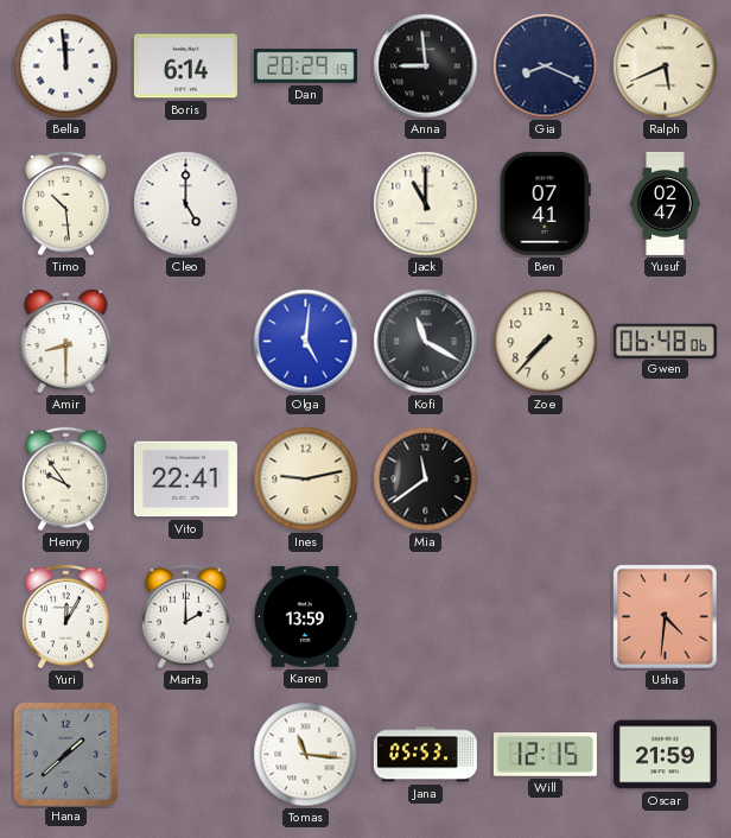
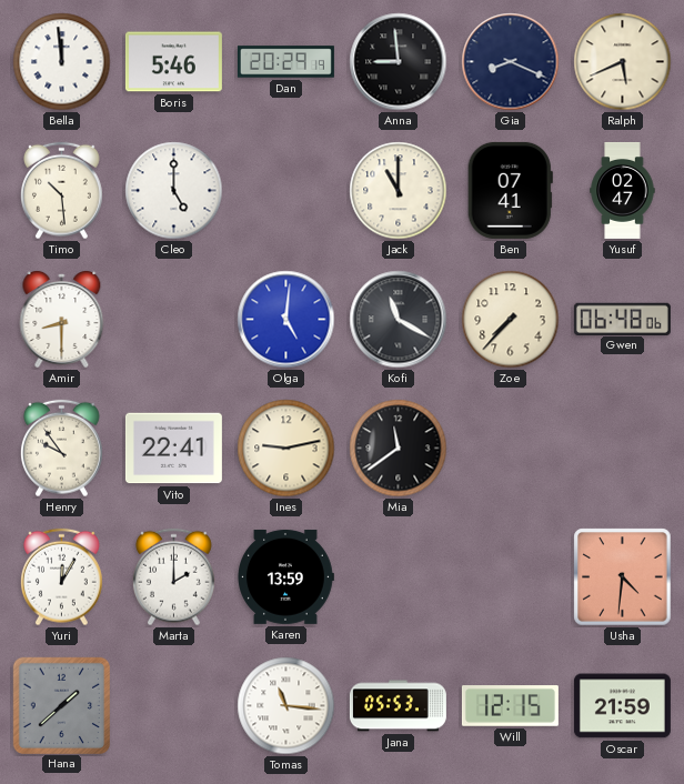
Boris: 6:14 -> 5:46
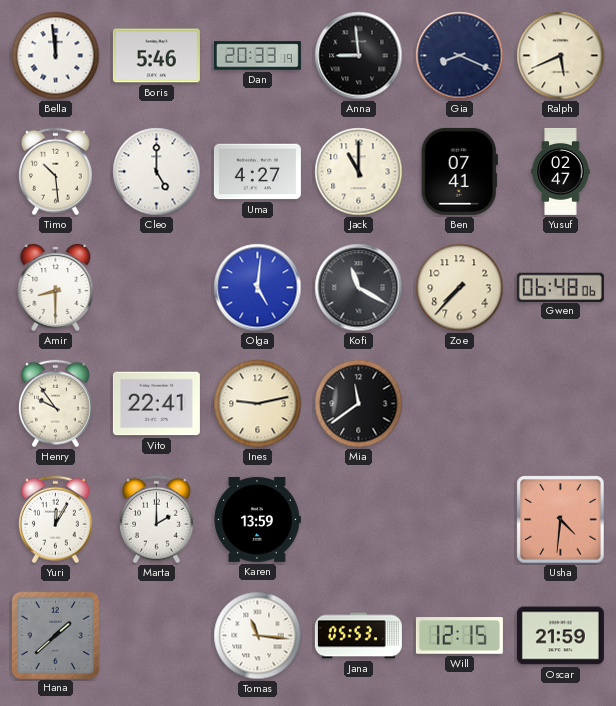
Dan: 20:29 -> 20:33
Uma: none -> 4:27
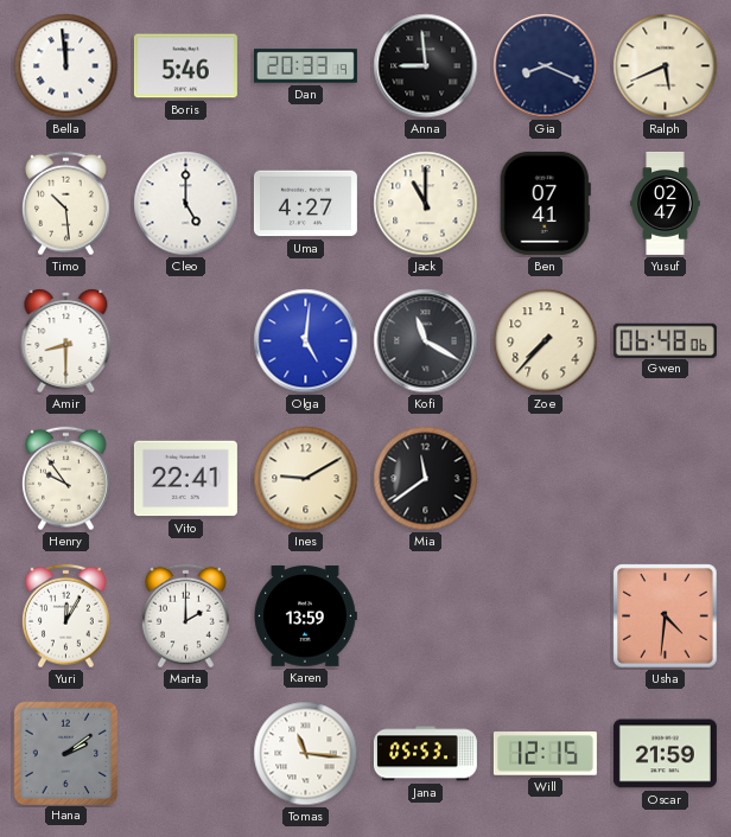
Ines: 9:13 -> 9:10
Hana: 1:38 -> 2:09
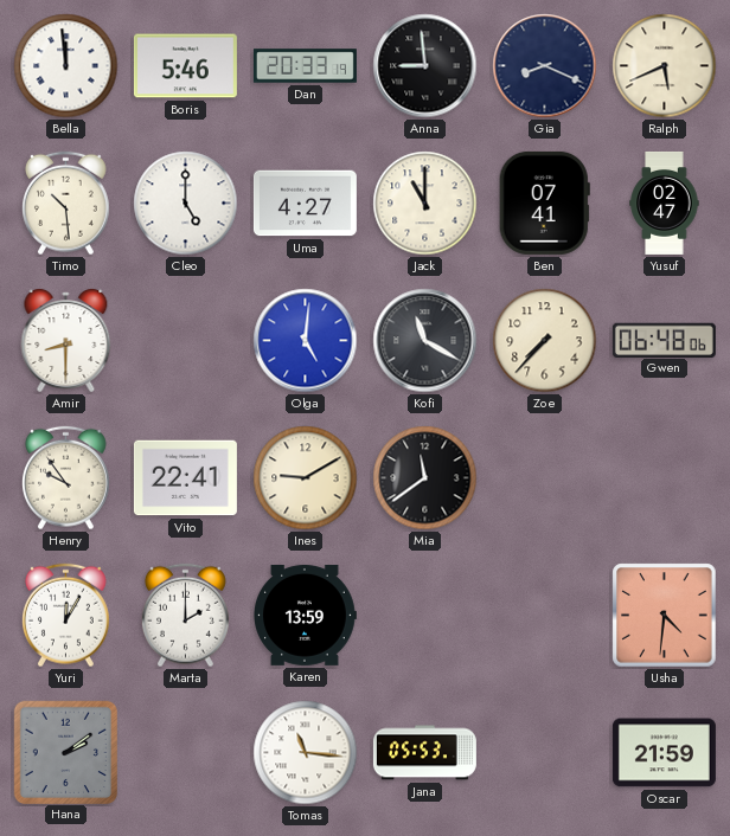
Will: 12:15 -> none
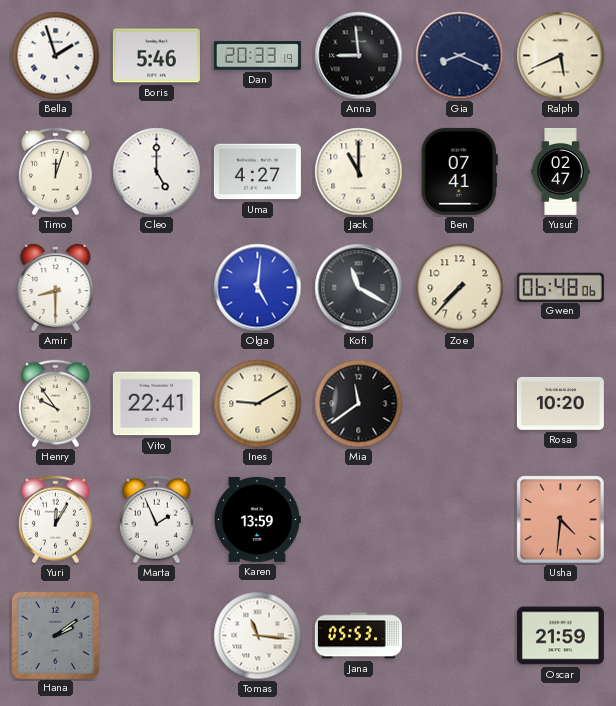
Bella: 11:59 -> 1:57
Timo: 10:29 -> 12:03
Rosa: none -> 10:20
Marta: 2:00 -> 1:56
